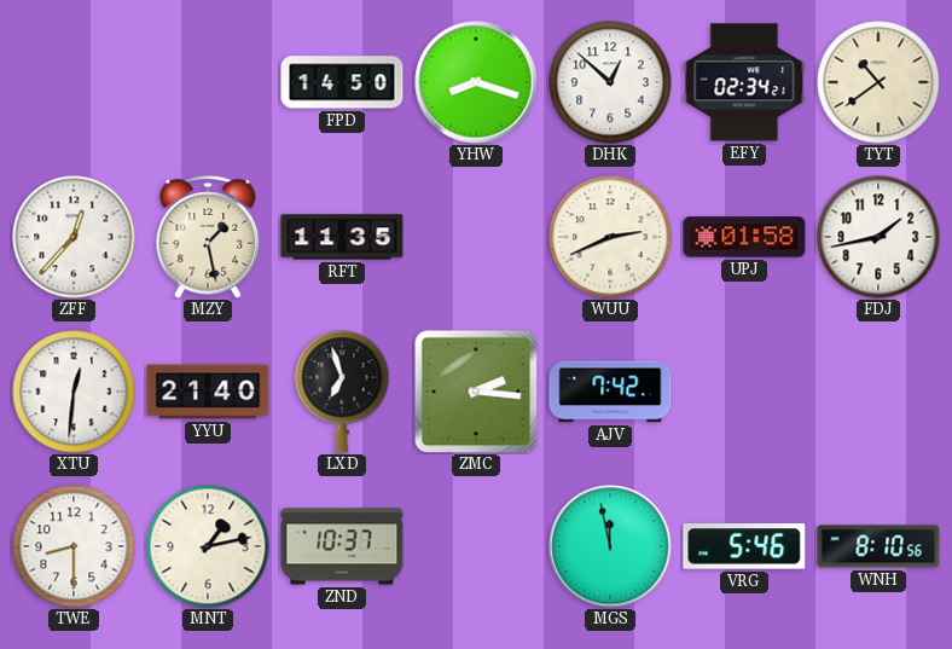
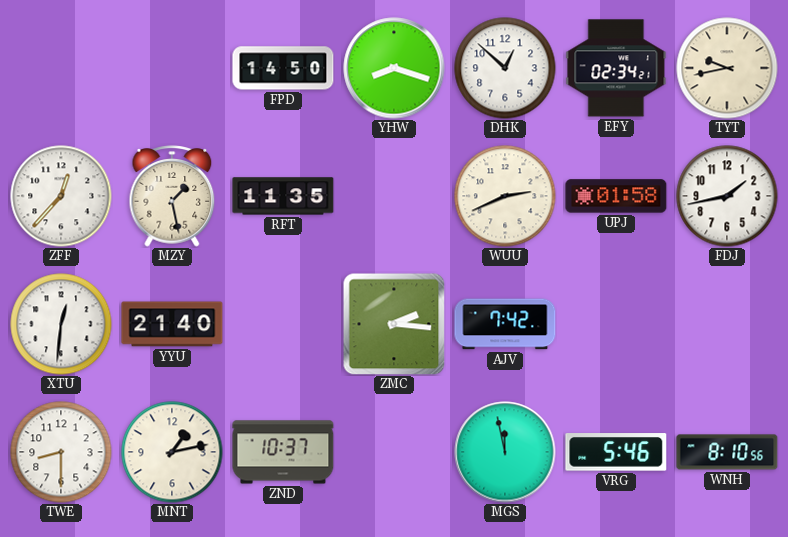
TYT: 10:39 -> 9:43
LXD: 6:57 -> none
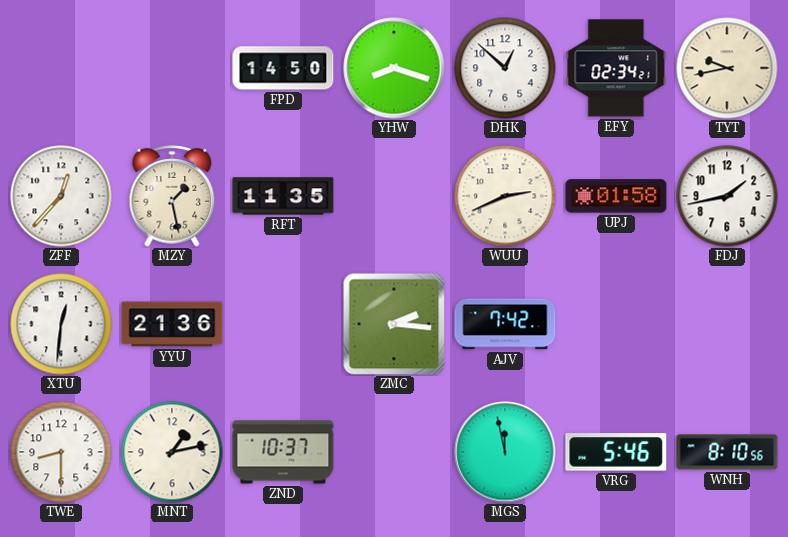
YYU: 21:40 -> 21:36
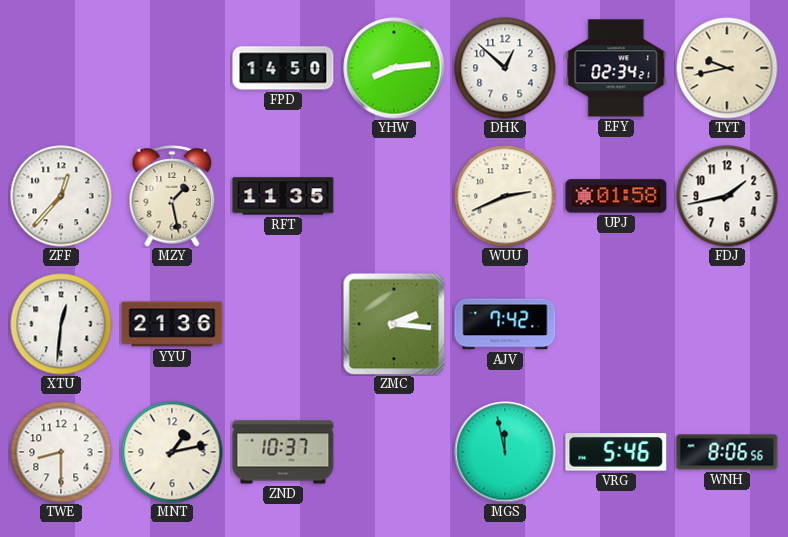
YHW: 8:18 -> 8:14
WNH: 8:10 -> 8:06
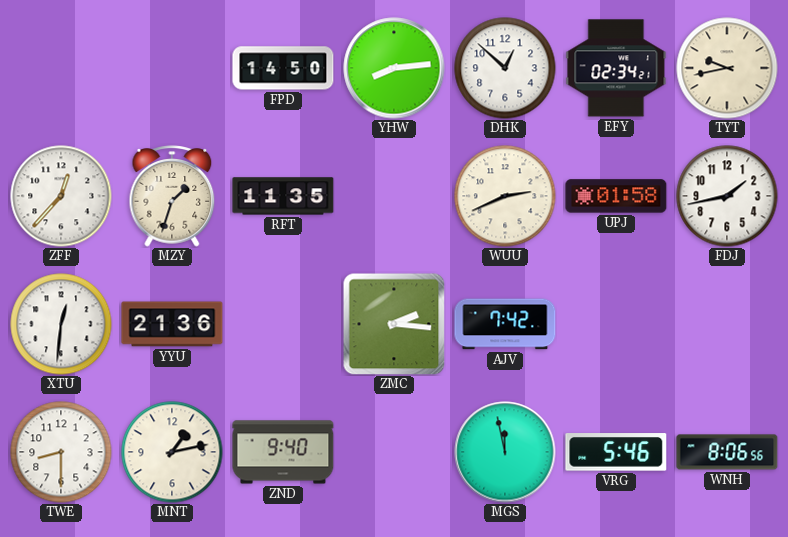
MZY: 1:28 -> 1:33
ZND: 10:37 -> 9:40
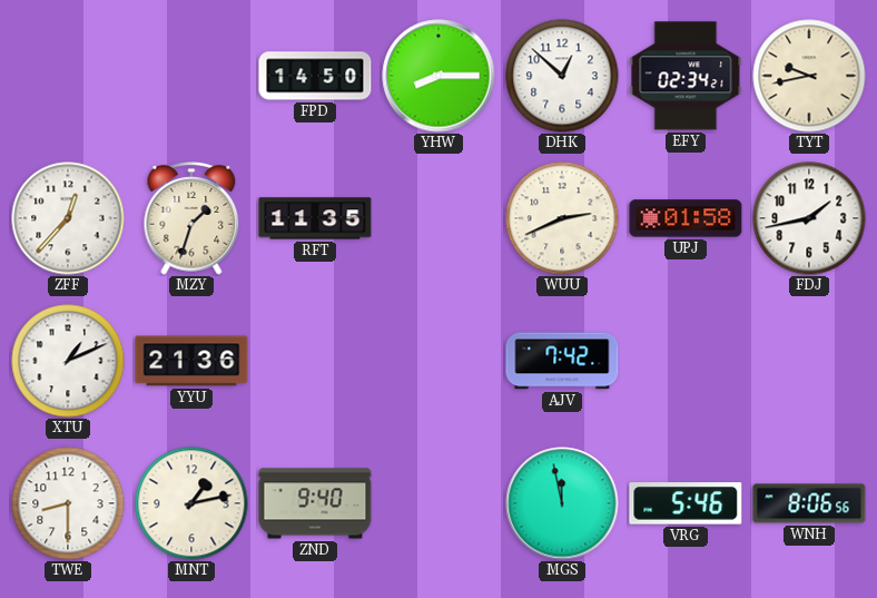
YHW: 8:14 -> 8:15
XTU: 12:31 -> 1:11
ZMC: 2:16 -> none
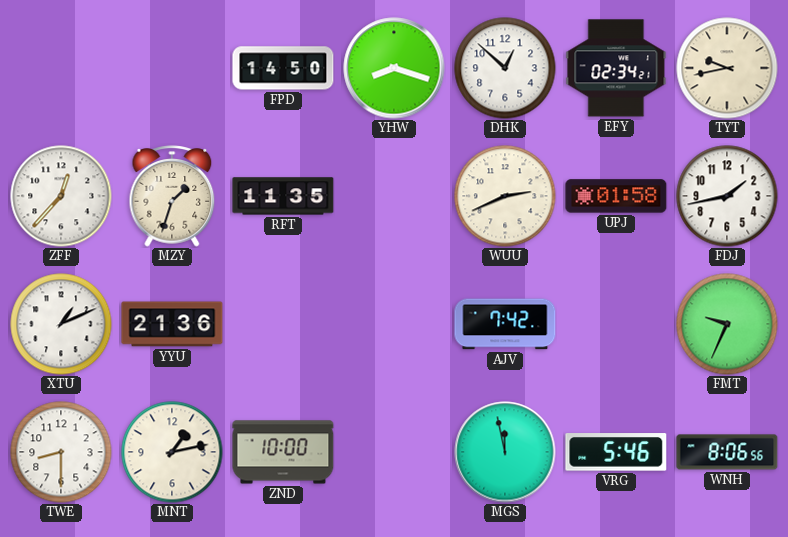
YHW: 8:15 -> 8:18
FMT: none -> 9:34
ZND: 9:40 -> 10:00
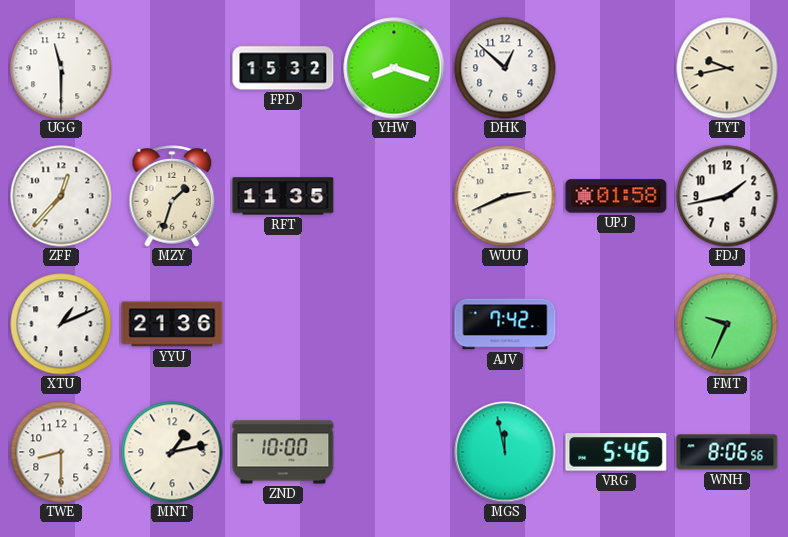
UGG: none -> 11:30
FPD: 14:50 -> 15:32
EFY: 02:34 -> none
